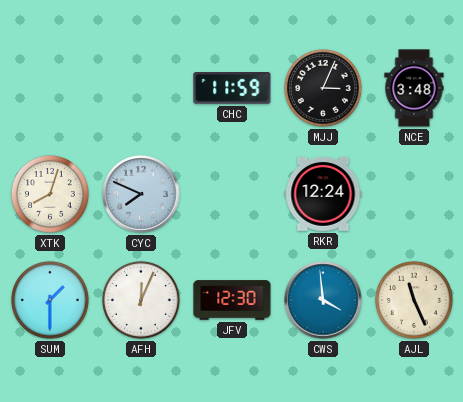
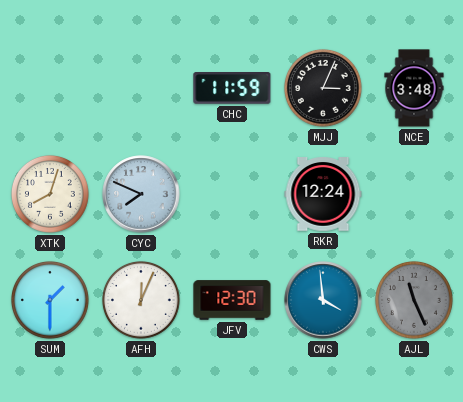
AJL dial: cream -> grey
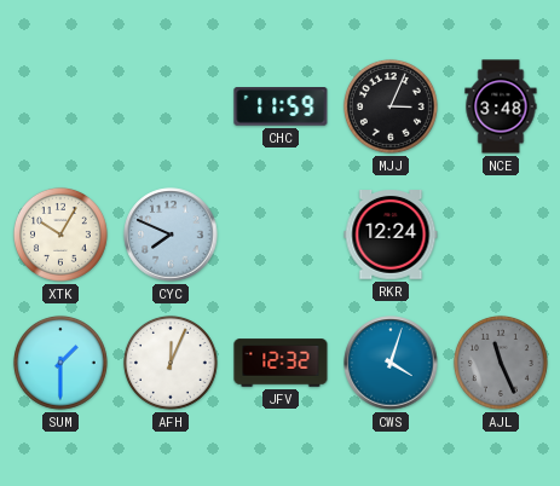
XTK: 8:03 -> 10:05
JFV: 12:30 -> 12:32
CWS: 3:59 -> 4:03
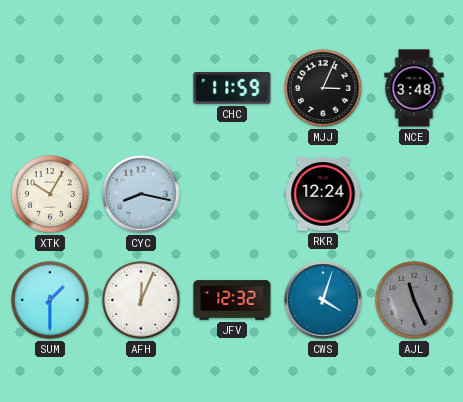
CYC: 7:49 -> 8:17
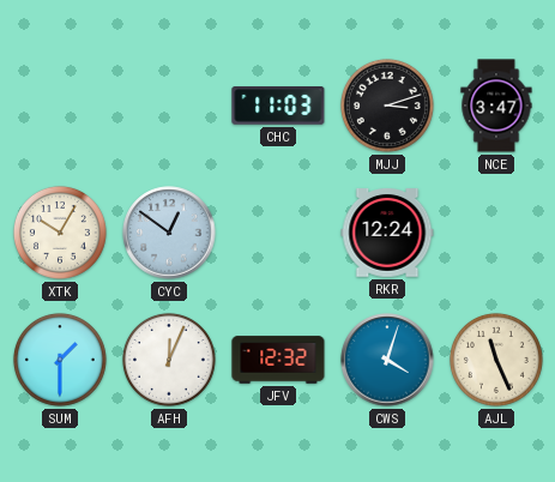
CHC: 11:59 -> 11:03
MJJ: 3:04 -> 3:12
NCE: 3:48 -> 3:47
CYC: 8:17 -> 12:51
AJL dial: grey -> cream
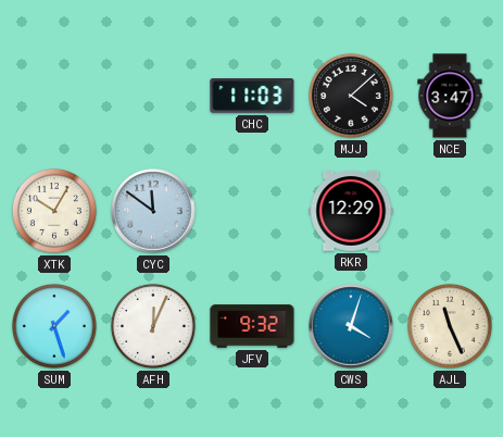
MJJ: 3:12 -> 4:08
CYC: 12:51 -> 11:51
RKR: 12:24 -> 12:29
SUM: 1:30 -> 1:27
JFV: 12:32 -> 9:32
